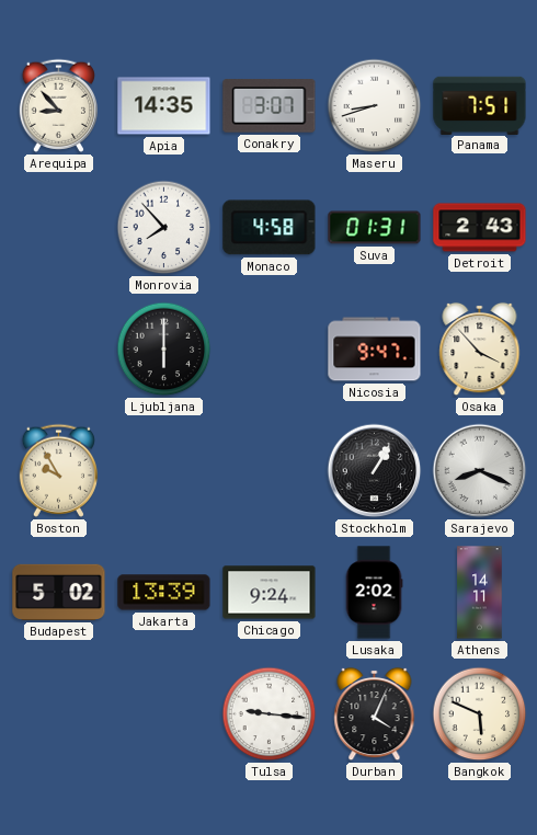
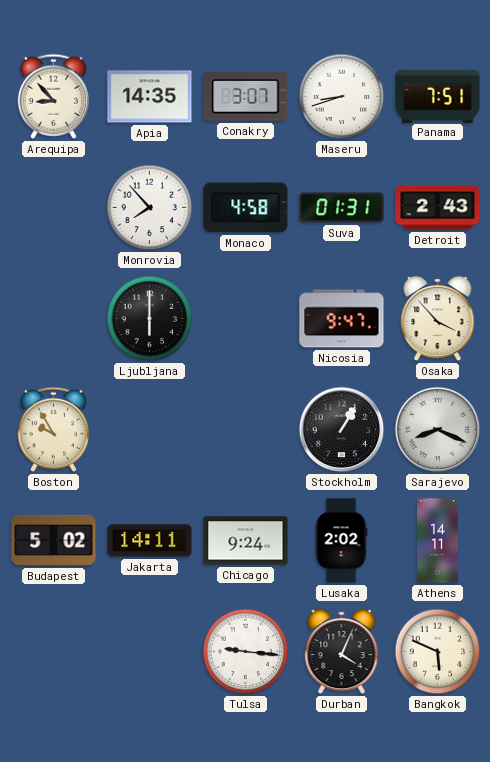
Jakarta: 13:39 -> 14:11
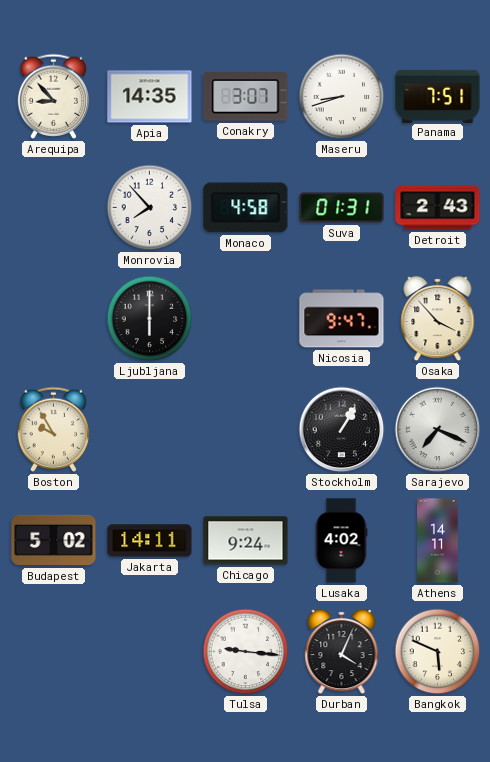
Sarajevo: 8:19 -> 7:19
Lusaka: 2:02 -> 4:02
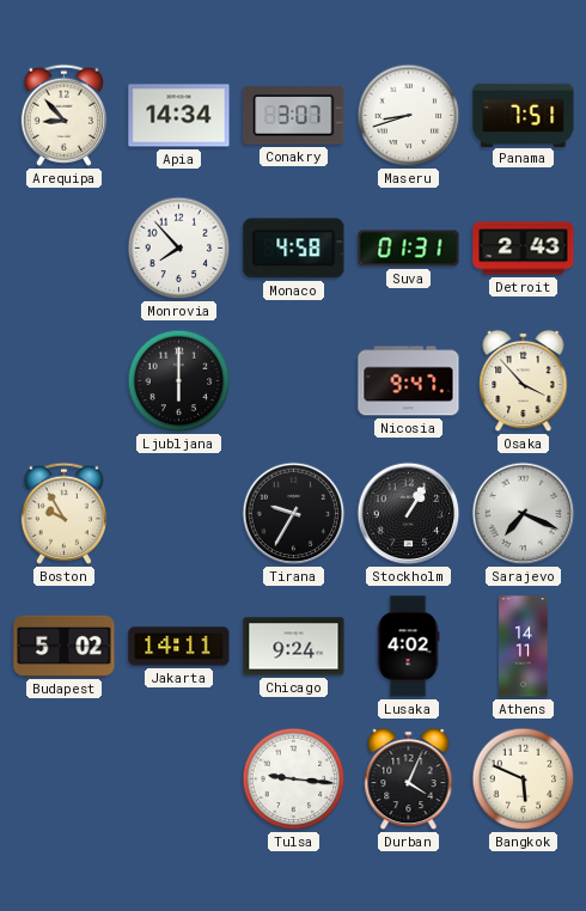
Apia: 14:35 -> 14:34
Tirana: none -> 9:35
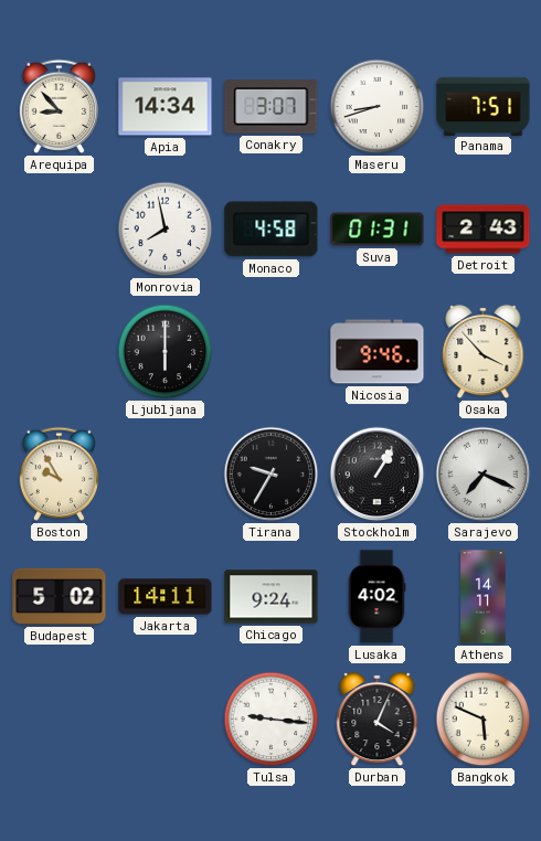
Monrovia: 7:53 -> 7:58
Nicosia: 9:47 -> 9:46
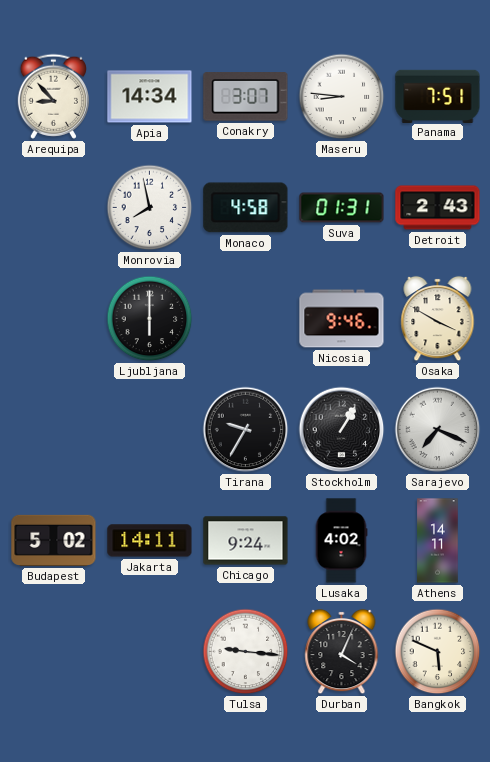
Maseru: 8:42 -> 8:46
Osaka: 3:53 -> 3:50
Boston: 9:55 -> none
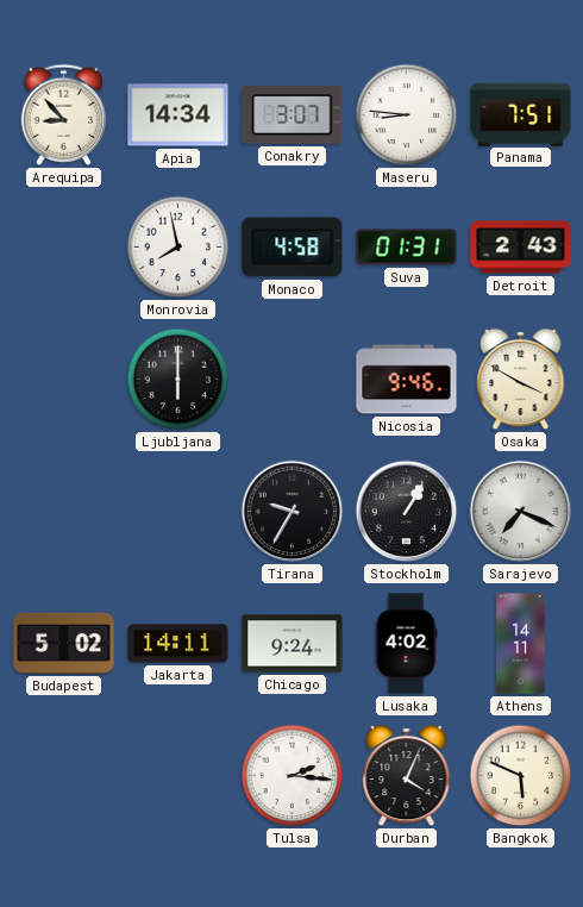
Tulsa: 9:16 -> 2:16
